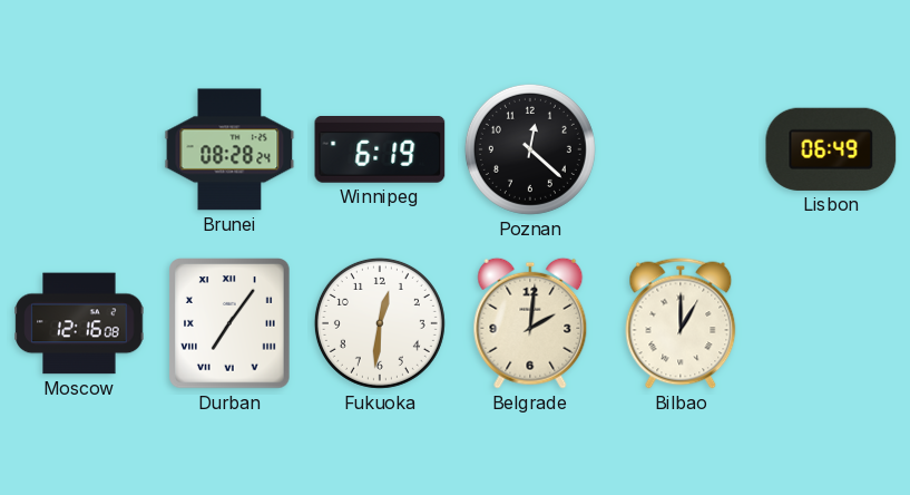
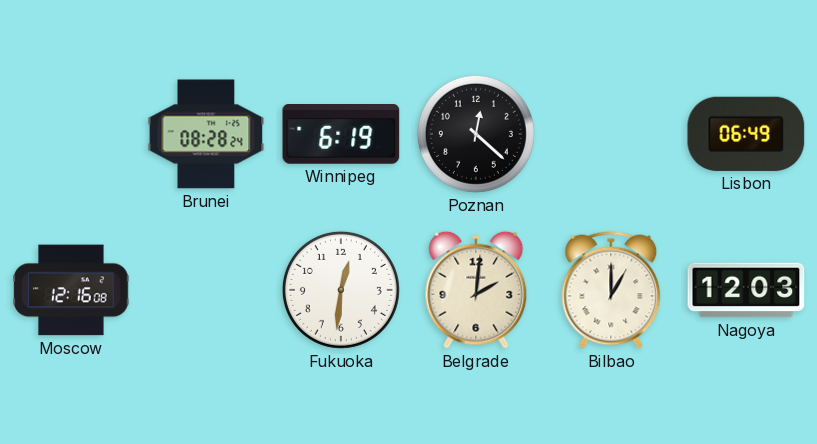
Durban: 7:06 -> none
Nagoya: none -> 12:03
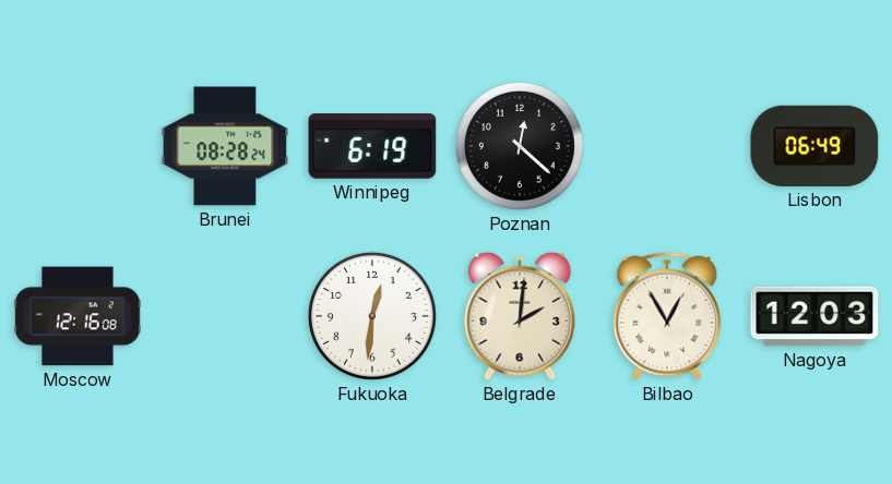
Bilbao: 1:00 -> 12:55
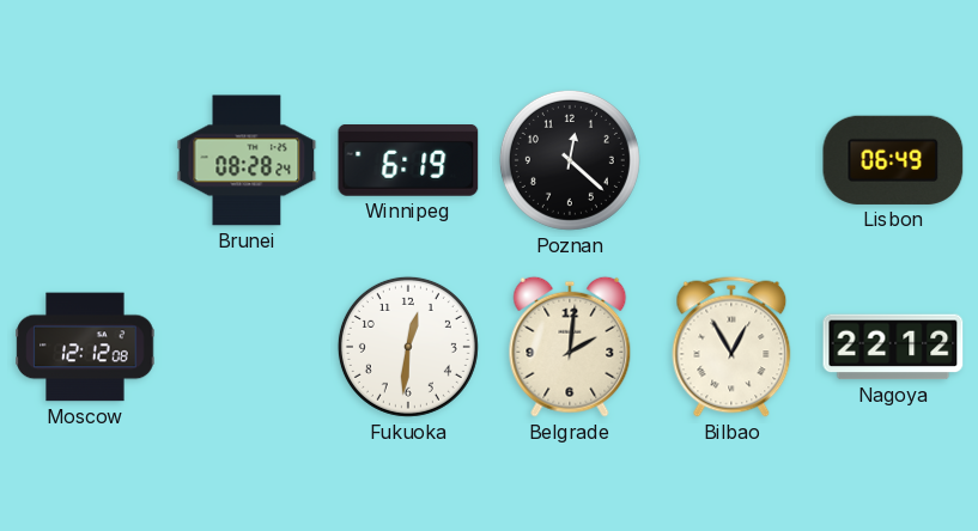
Moscow: 12:16 -> 12:12
Nagoya: 12:03 -> 22:12
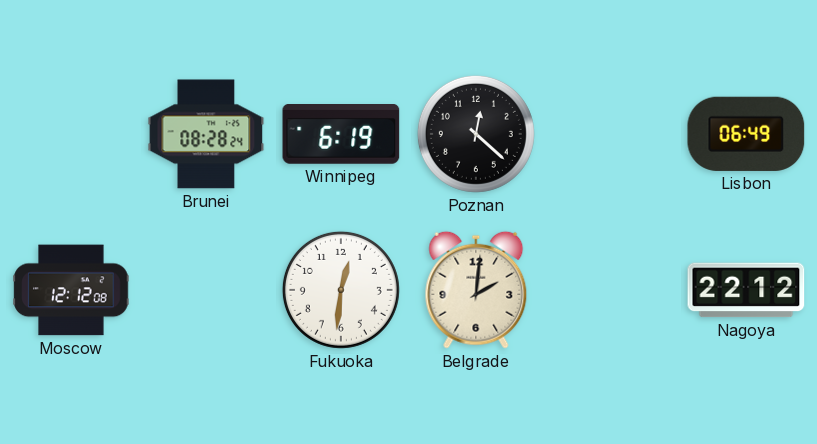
Bilbao: 12:55 -> none
